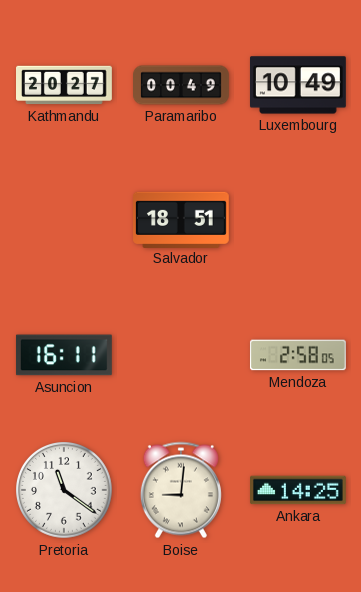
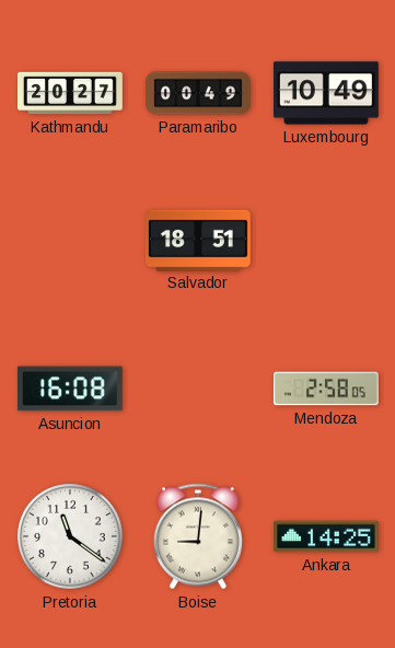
Asuncion: 16:11 -> 16:08
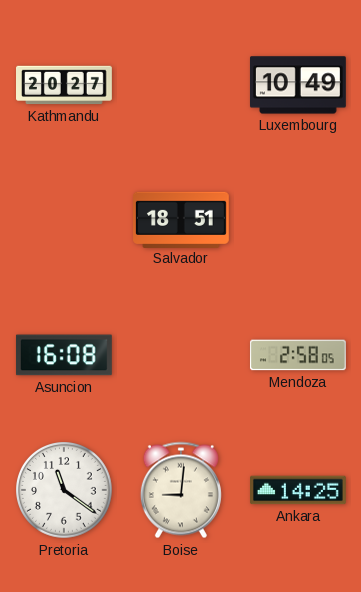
Paramaribo: 00:49 -> none
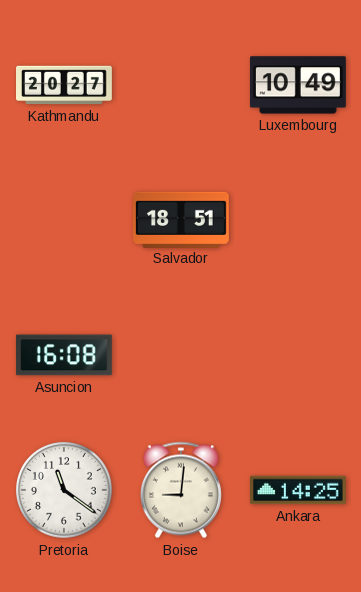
Mendoza: 2:58 -> none
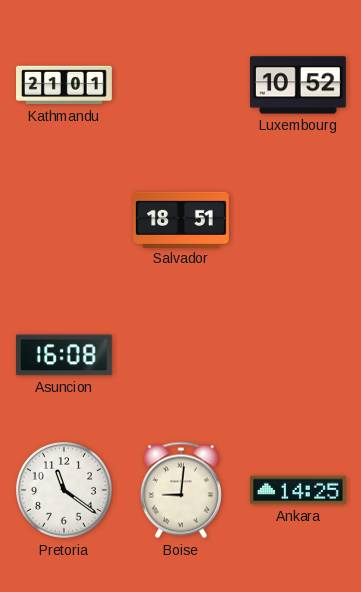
Kathmandu: 20:27 -> 21:01
Luxembourg: 10:49 -> 10:52
